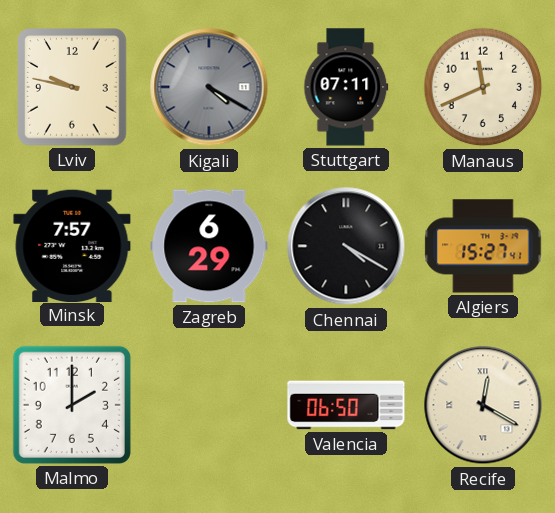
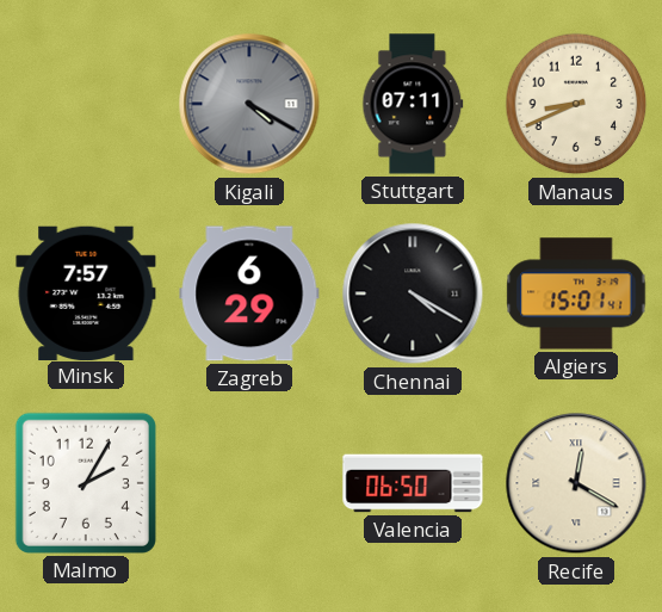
Lviv: 9:47 -> none
Manaus: 11:41 -> 8:41
Algiers: 15:27 -> 15:01
Malmo: 2:00 -> 2:05
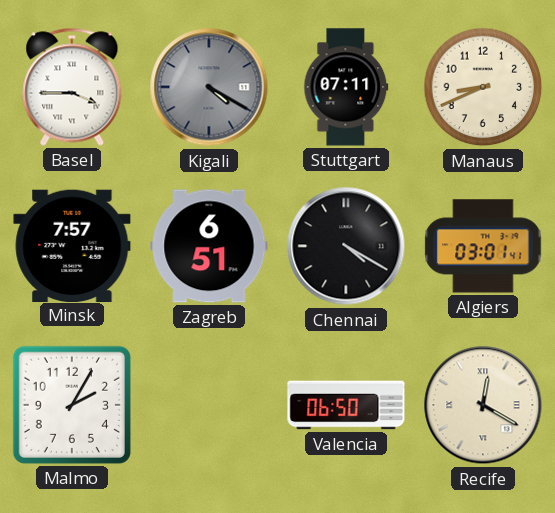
Basel: none -> 3:45
Zagreb: 6:29 -> 6:51
Algiers: 15:01 -> 03:01
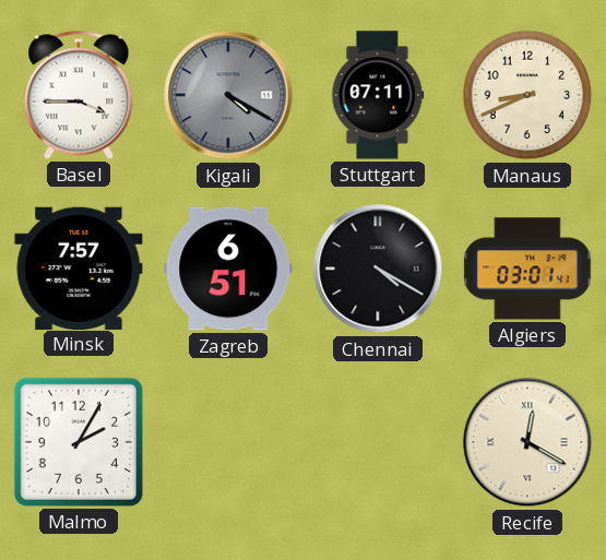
Valencia: 06:50 -> none
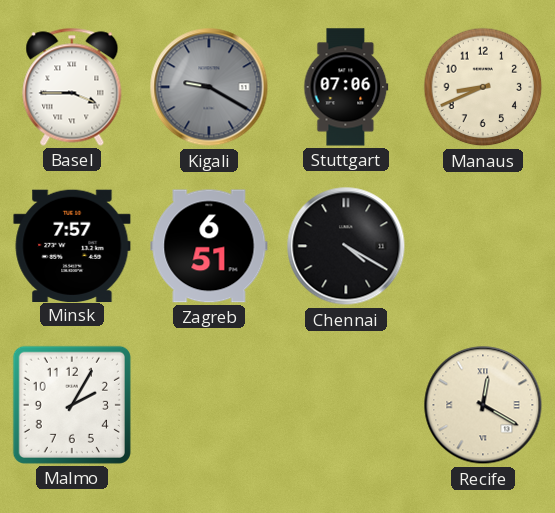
Kigali: 4:20 -> 9:20
Stuttgart: 07:11 -> 07:06
Algiers: 03:01 -> none
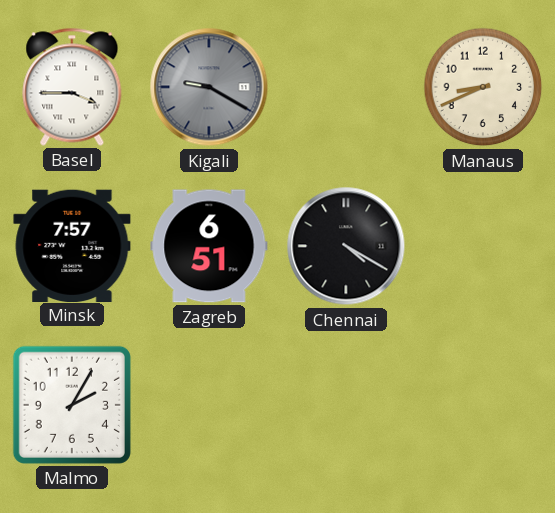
Stuttgart: 07:06 -> none
Recife: 12:20 -> none
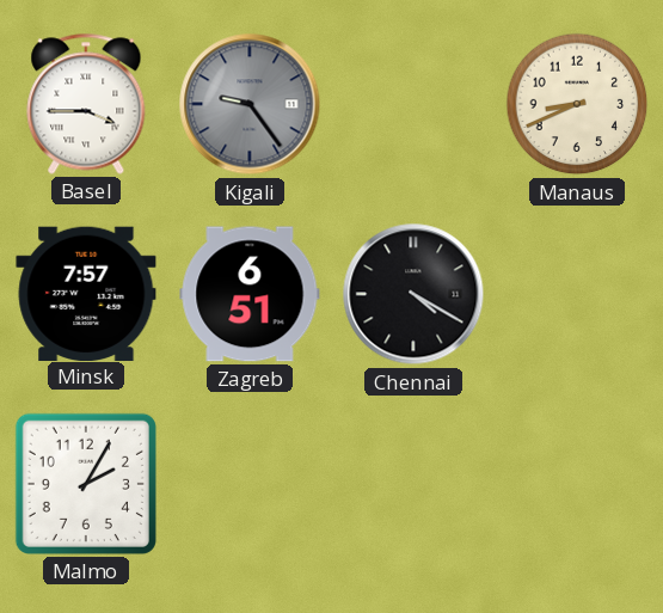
Kigali: 9:20 -> 9:24
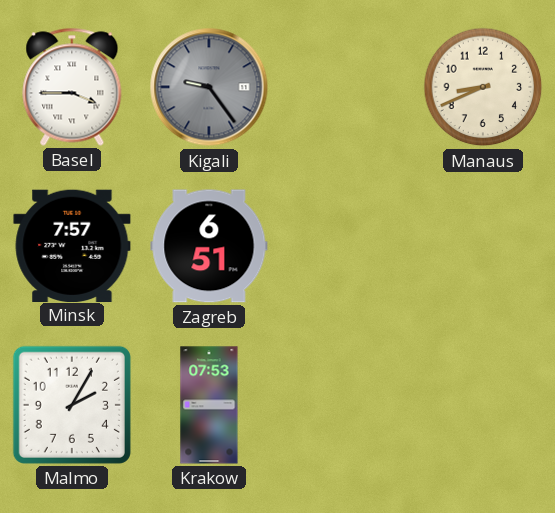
Chennai: 4:20 -> none
Krakow: none -> 07:53
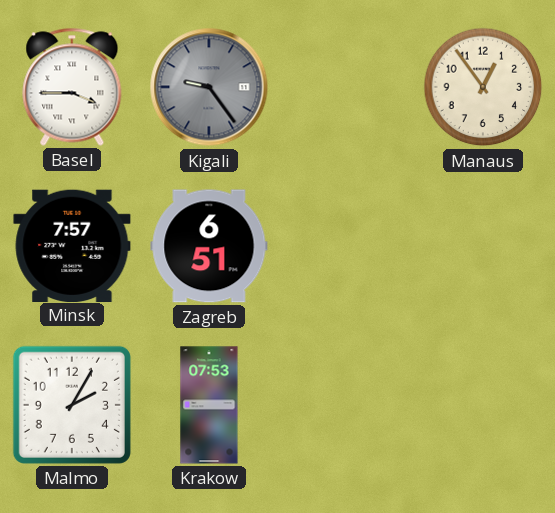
Manaus: 8:41 -> 12:54
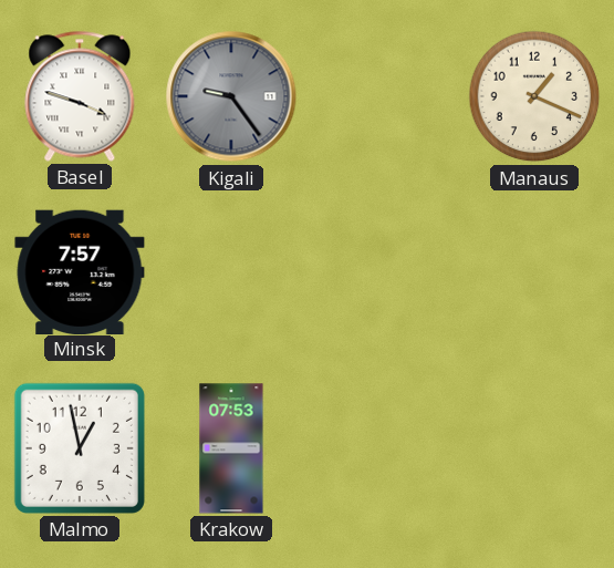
Basel: 3:45 -> 3:48
Manaus: 12:54 -> 1:19
Zagreb: 6:51 -> none
Malmo: 2:05 -> 12:58
